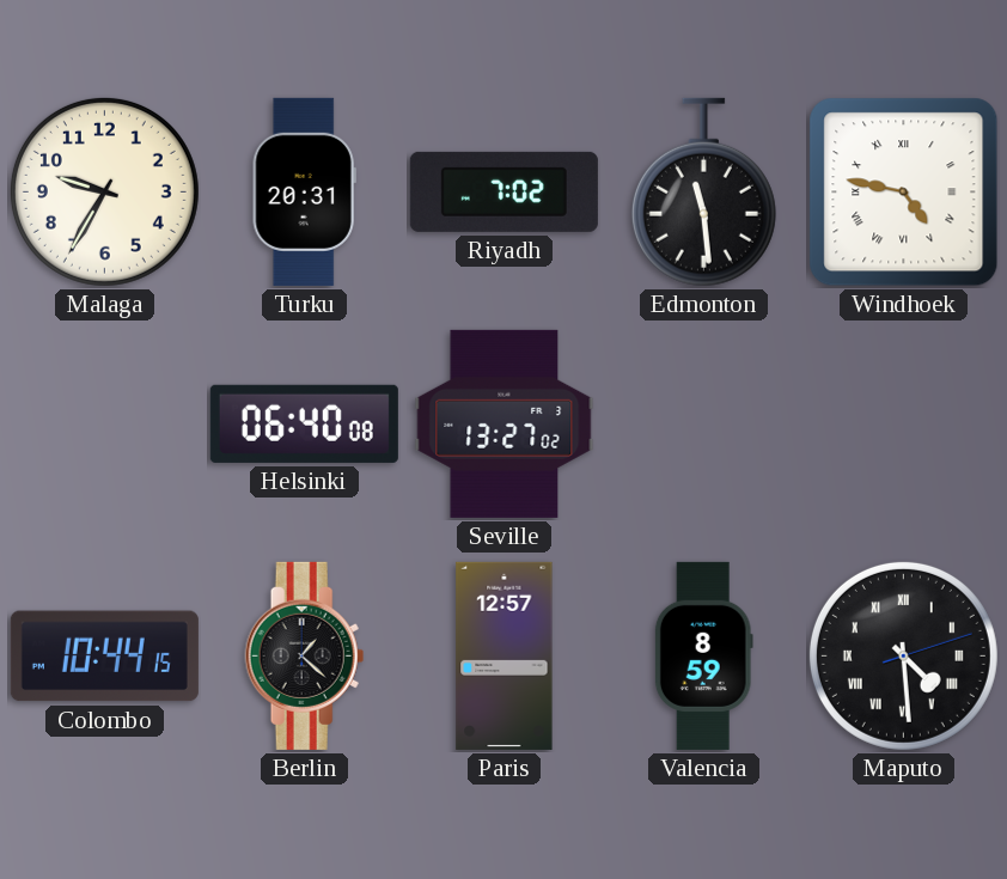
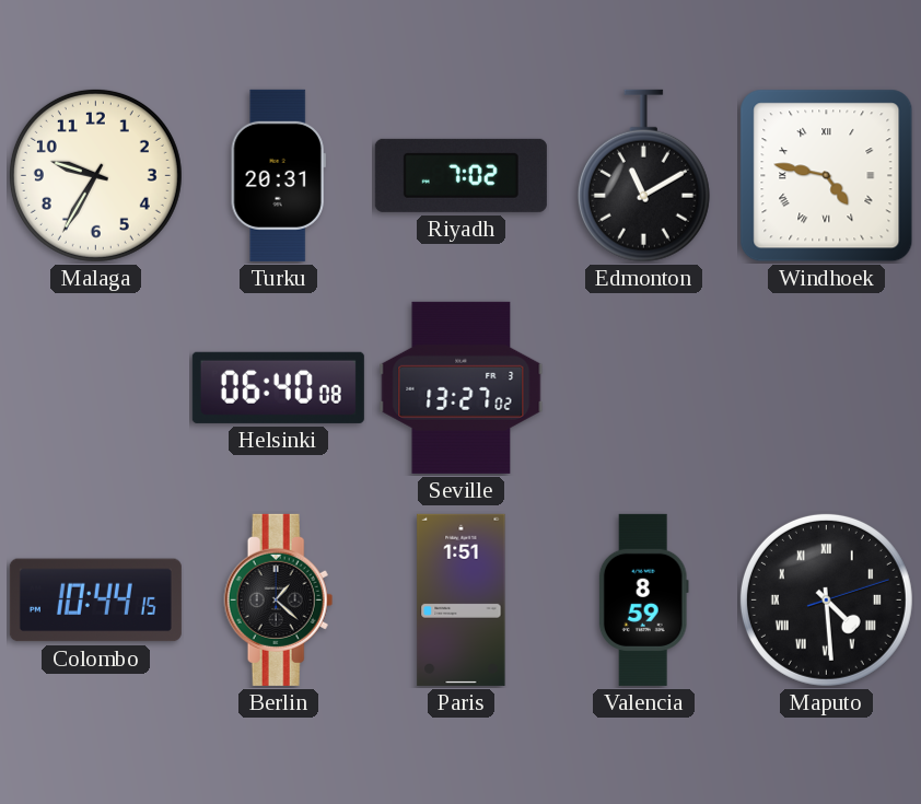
Edmonton: 11:29 -> 11:10
Paris: 12:57 -> 1:51
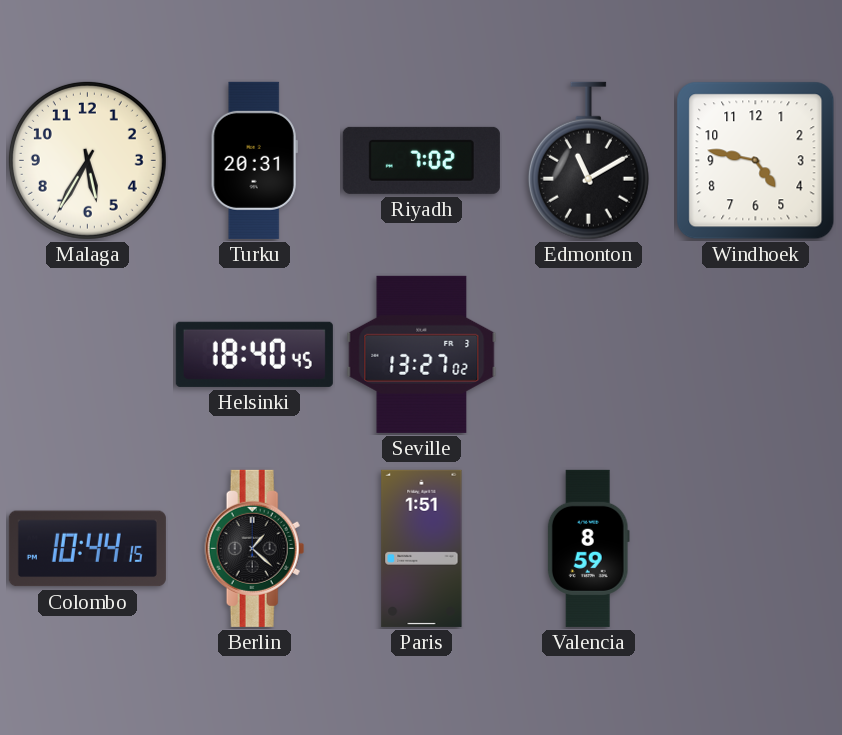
Malaga: 9:35 -> 5:35
Windhoek numerals: Roman -> Arabic
Helsinki: 06:40 -> 18:40
Maputo: 4:29 -> none
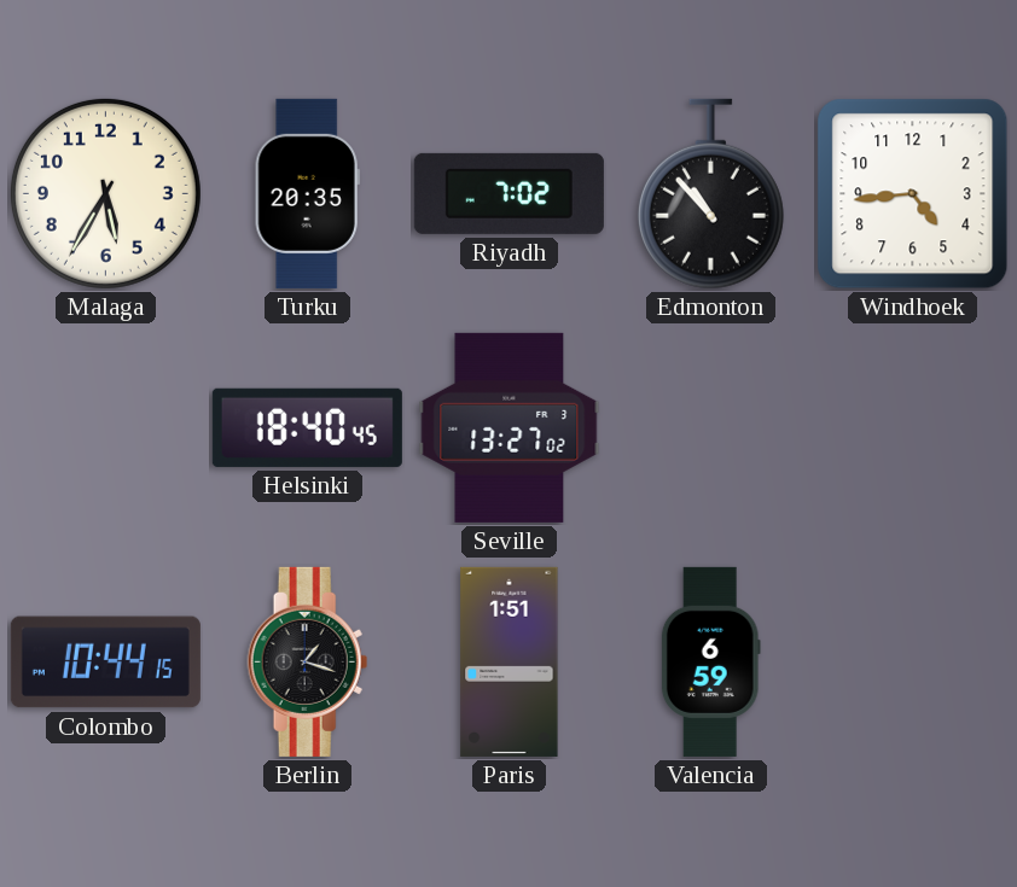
Turku: 20:31 -> 20:35
Edmonton: 11:10 -> 10:53
Windhoek: 4:47 -> 4:44
Berlin: 1:22 -> 1:18
Valencia: 8:59 -> 6:59
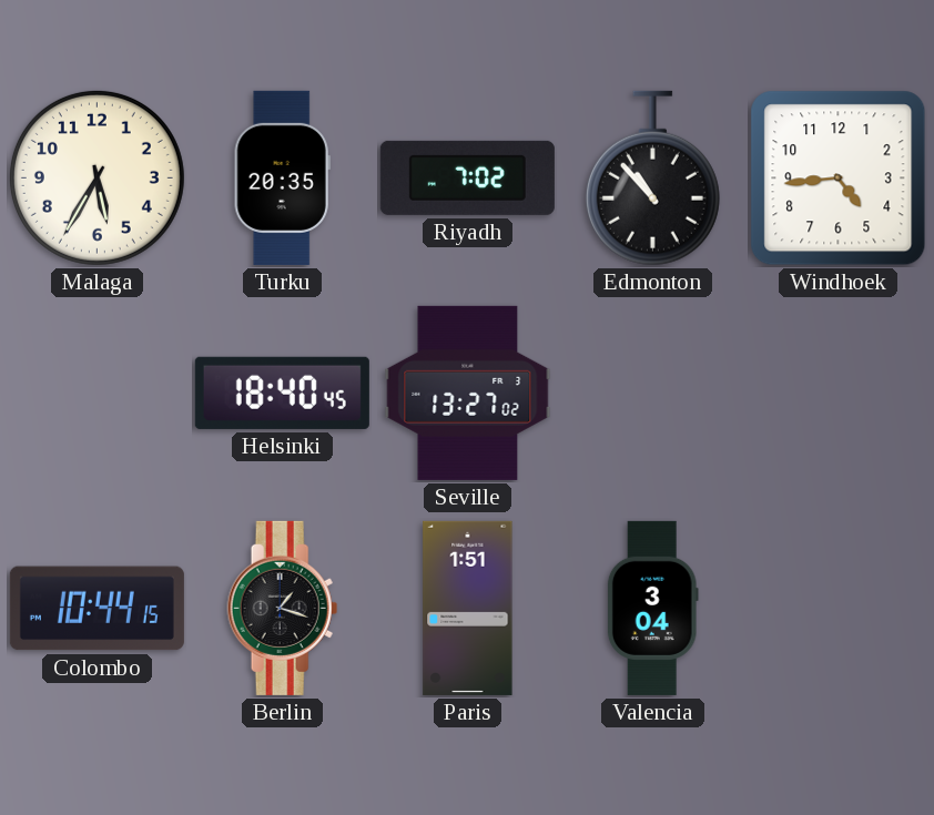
Valencia: 6:59 -> 3:04
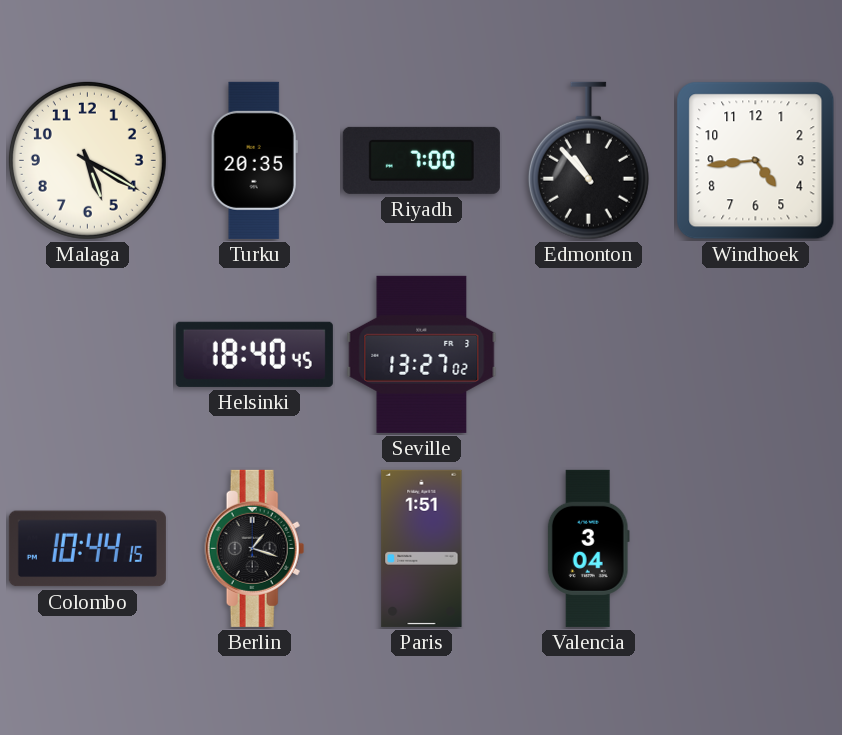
Malaga: 5:35 -> 5:20
Riyadh: 7:02 -> 7:00
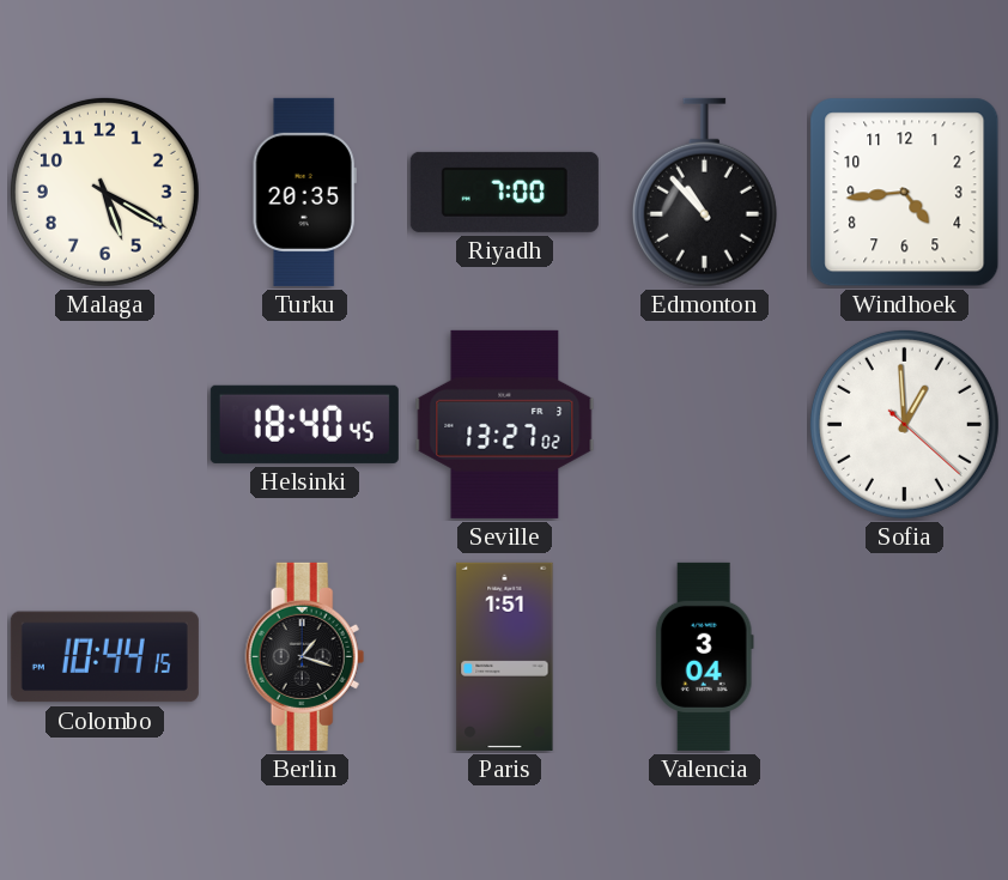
Sofia: none -> 12:59
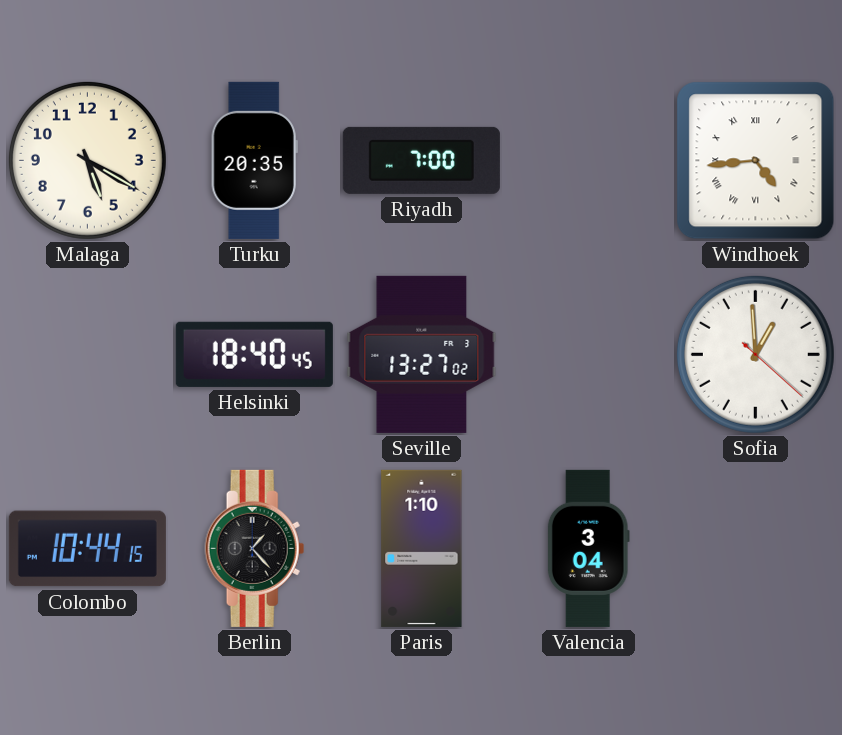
Edmonton: 10:53 -> none
Windhoek numerals: Arabic -> Roman
Berlin: 1:18 -> 1:23
Paris: 1:51 -> 1:10
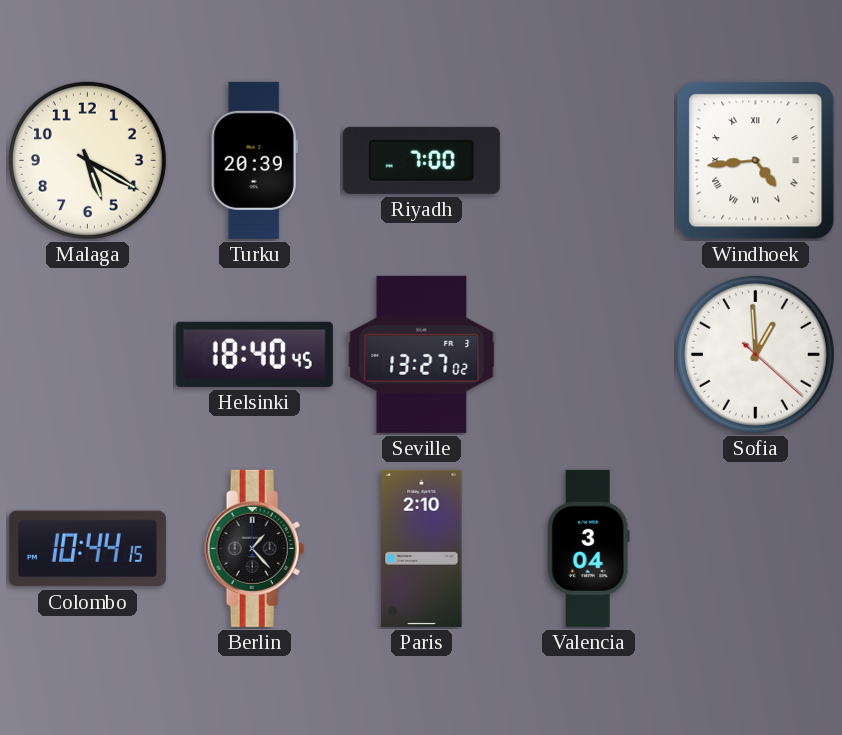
Turku: 20:35 -> 20:39
Paris: 1:10 -> 2:10
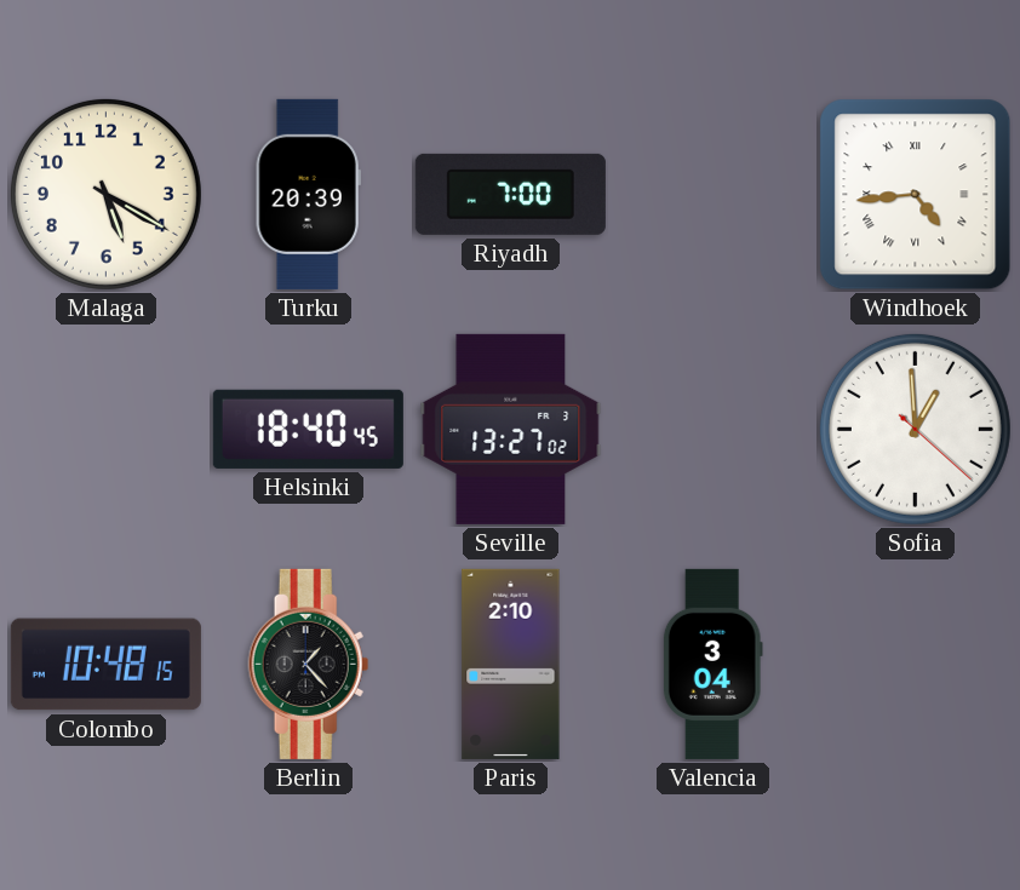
Colombo: 10:44 -> 10:48
